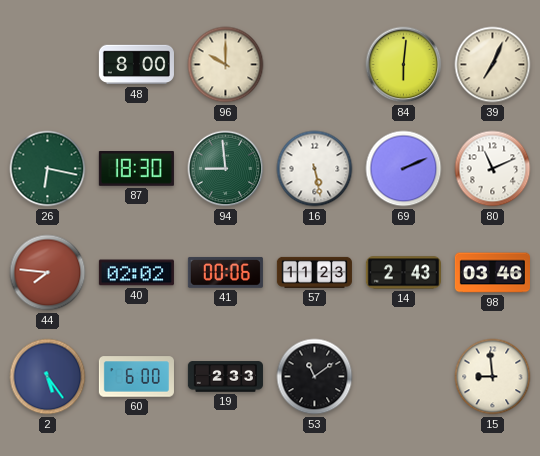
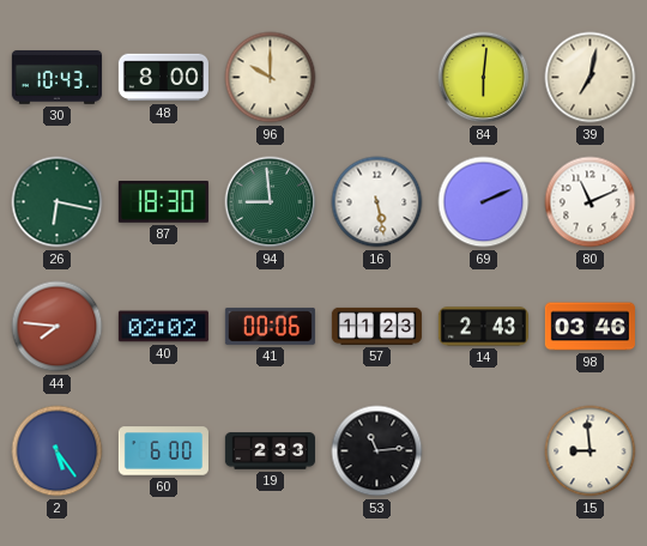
30: none -> 10:43
39: 7:04 -> 7:02
53: 11:09 -> 11:14
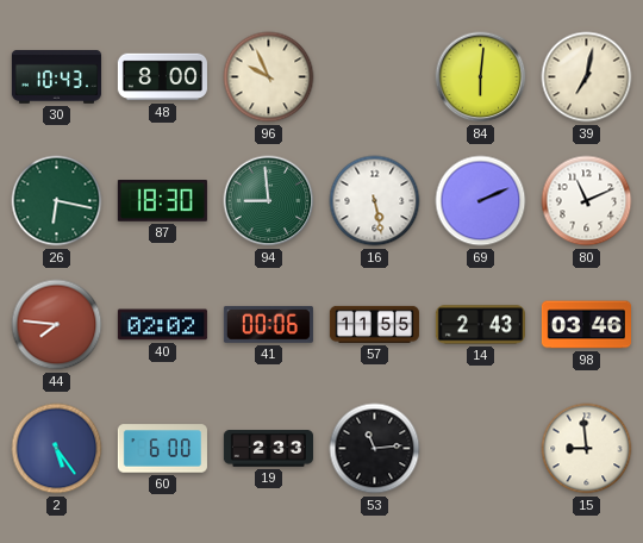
96: 10:00 -> 9:56
57: 11:23 -> 11:55
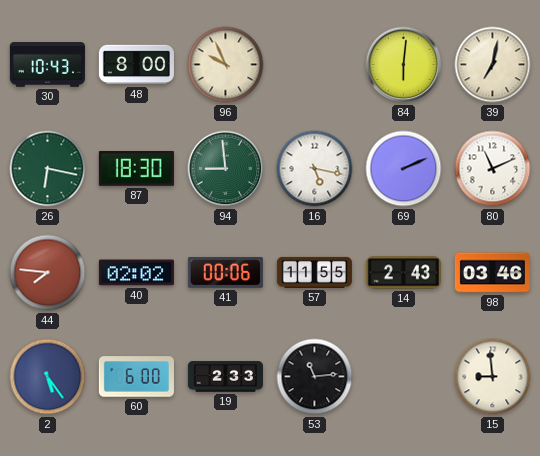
16: 5:28 -> 5:17
